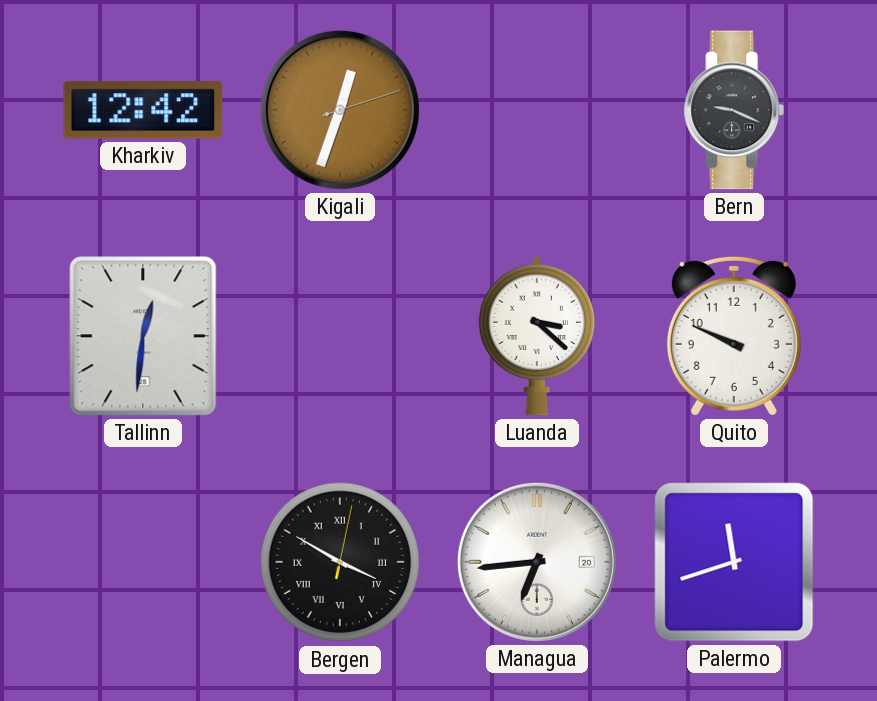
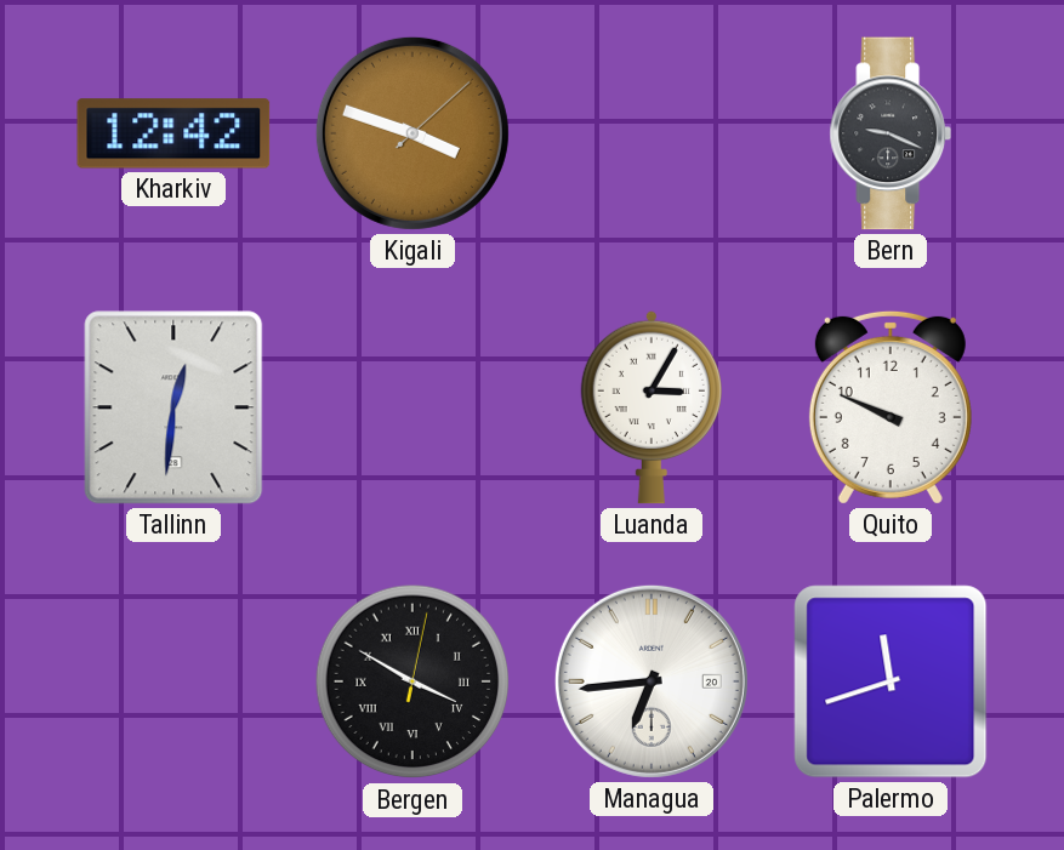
Kigali: 12:33 -> 3:48
Luanda: 3:22 -> 3:05
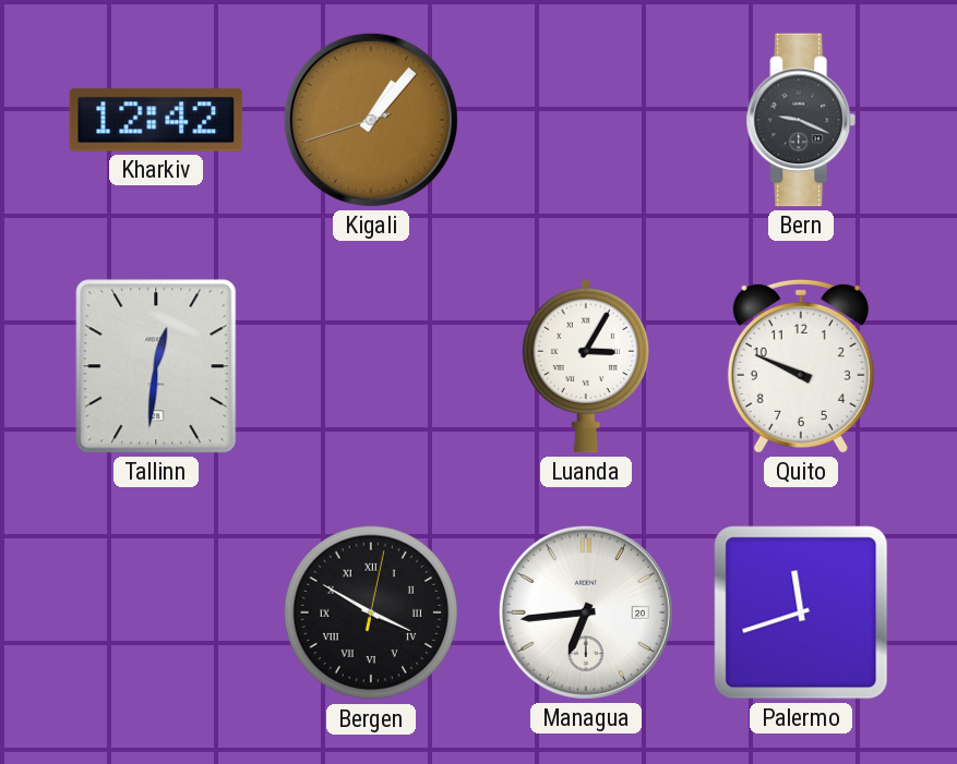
Kigali: 3:48 -> 1:06
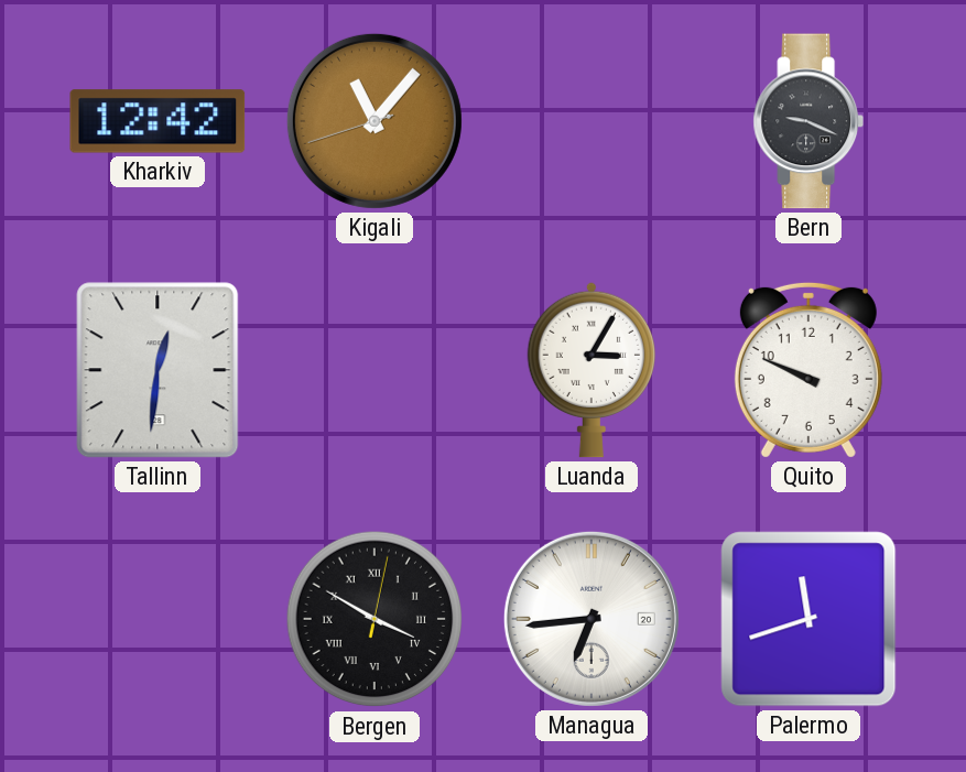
Kigali: 1:06 -> 11:06
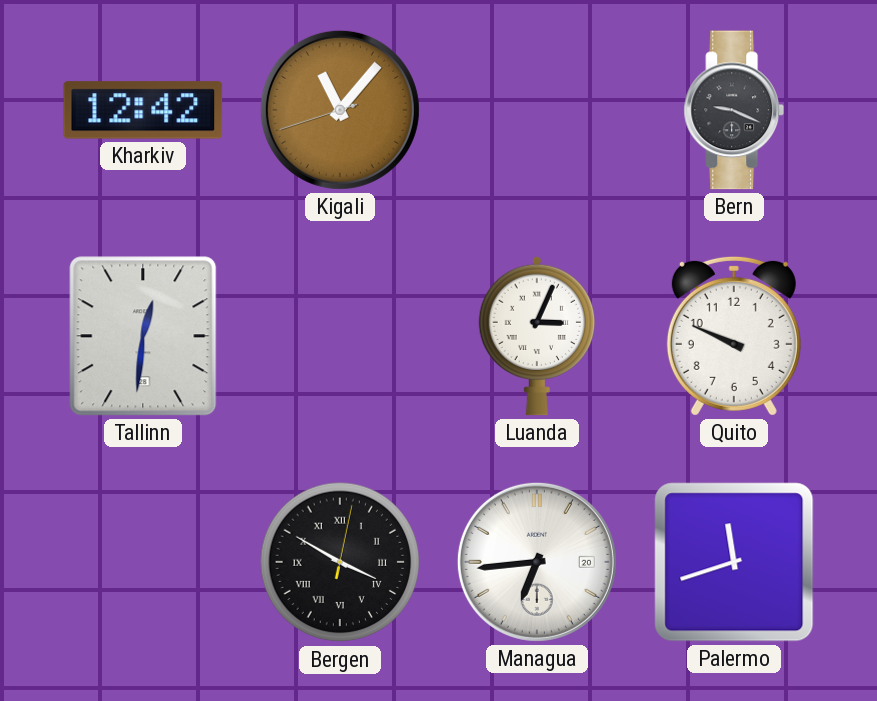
Luanda: 3:05 -> 3:04
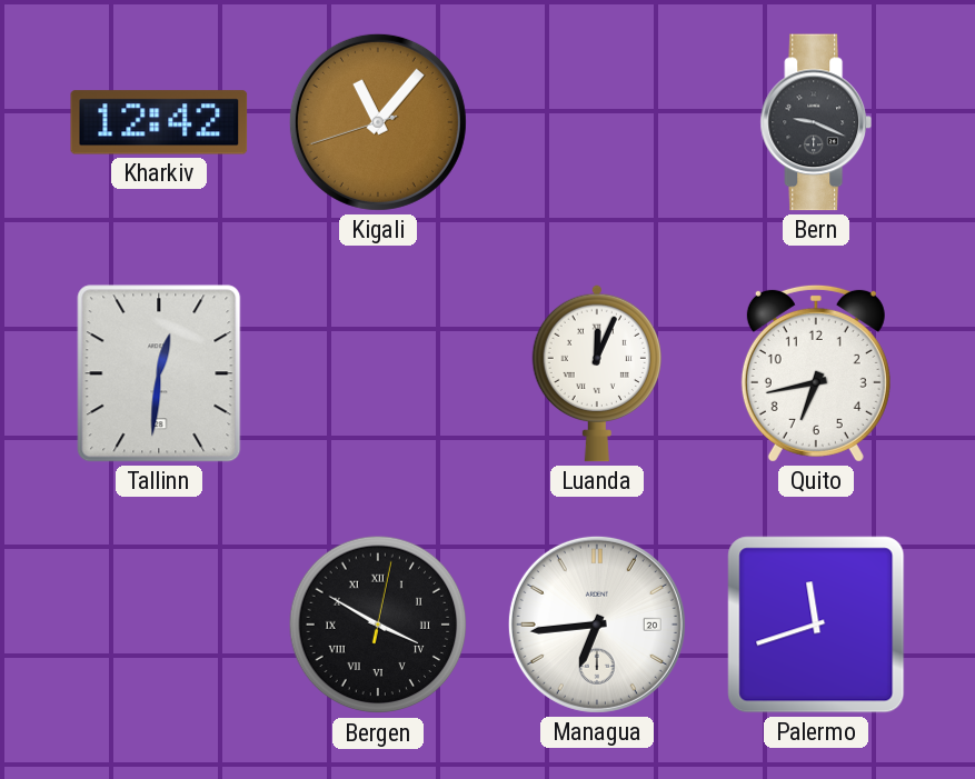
Luanda: 3:04 -> 12:04
Quito: 9:49 -> 6:43
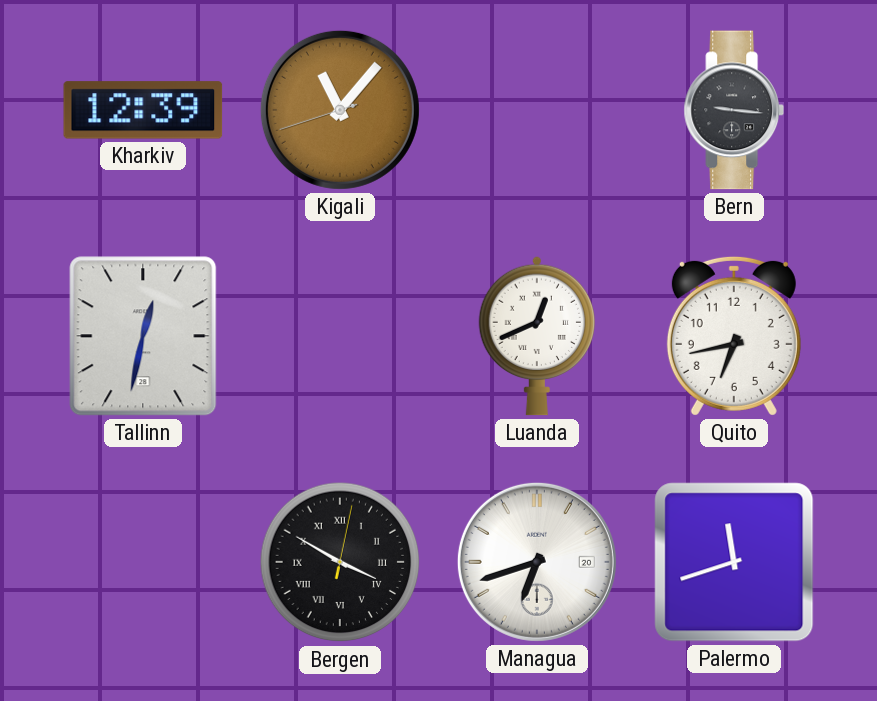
Kharkiv: 12:42 -> 12:39
Bern: 9:19 -> 9:16
Tallinn: 12:31 -> 12:32
Luanda: 12:04 -> 12:41
Managua: 6:44 -> 6:42
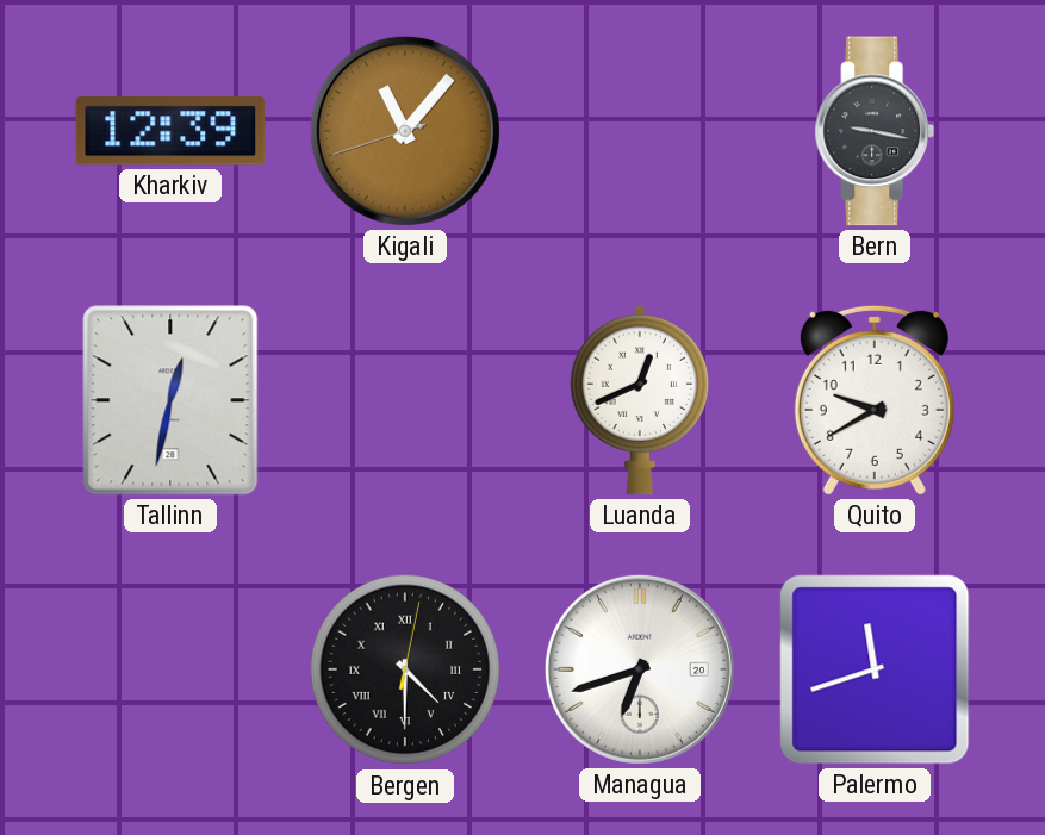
Bern: 9:16 -> 9:17
Quito: 6:43 -> 9:40
Bergen: 3:50 -> 4:30
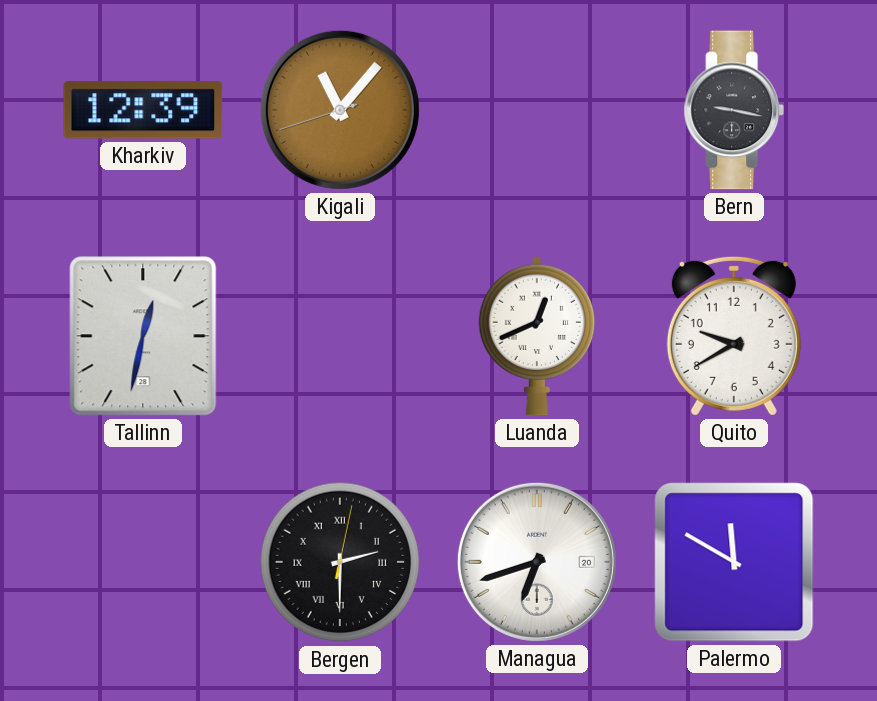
Bergen: 4:30 -> 2:30
Palermo: 11:42 -> 11:50
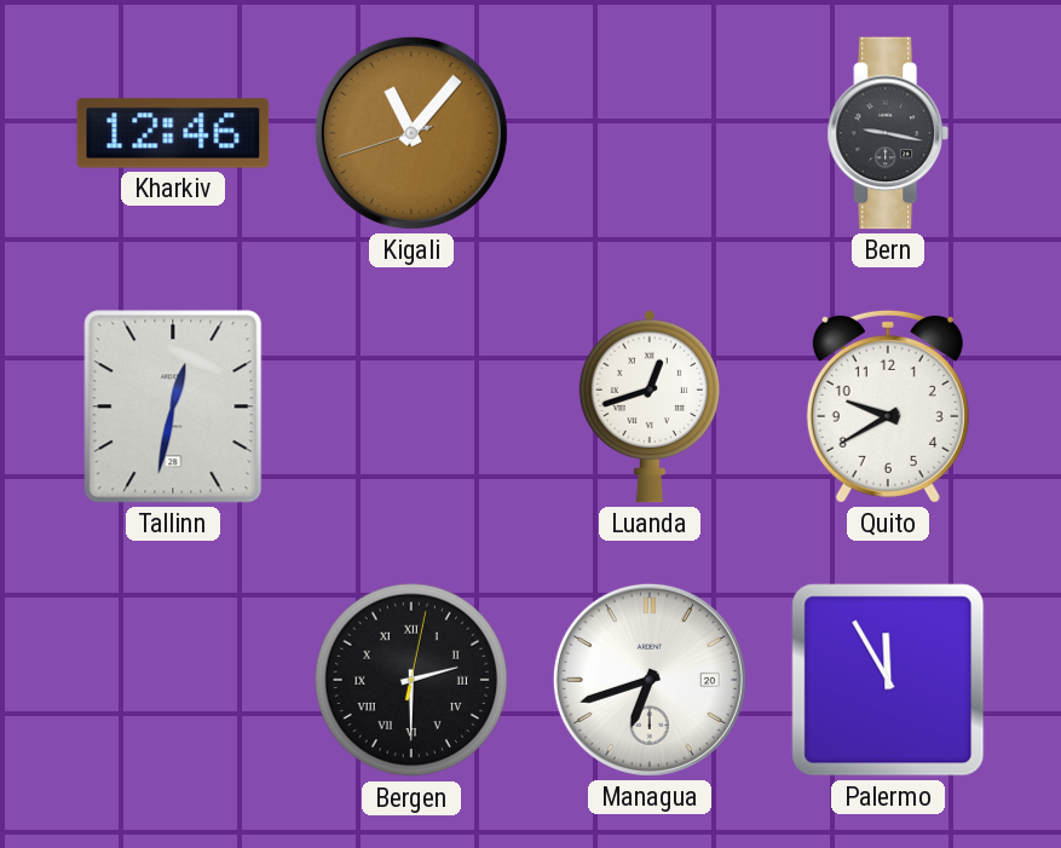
Kharkiv: 12:39 -> 12:46
Luanda: 12:41 -> 12:42
Palermo: 11:50 -> 11:55
